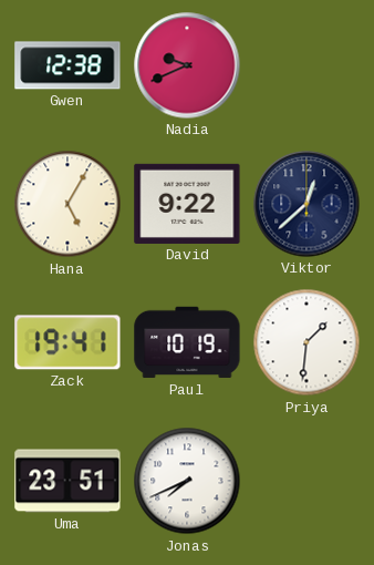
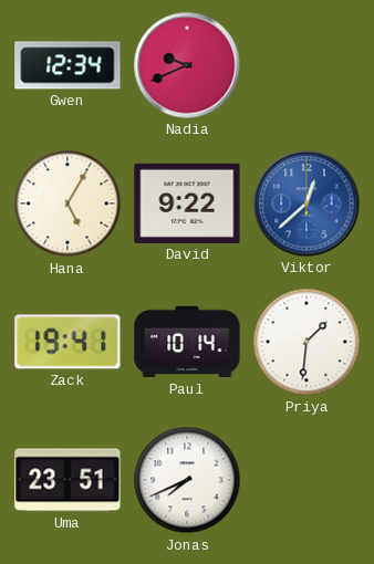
Gwen: 12:38 -> 12:34
Viktor dial: navy -> blue
Paul: 10:19 -> 10:14
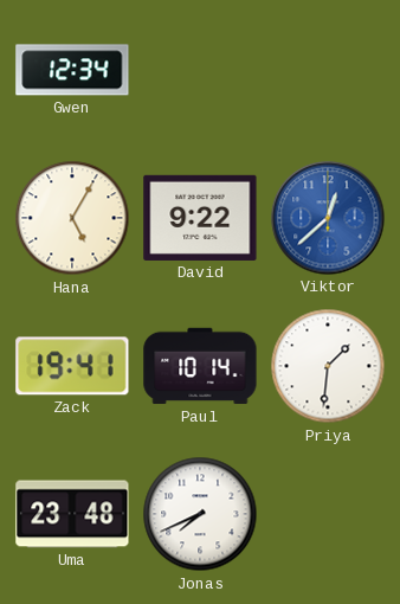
Nadia: 9:41 -> none
Uma: 23:51 -> 23:48
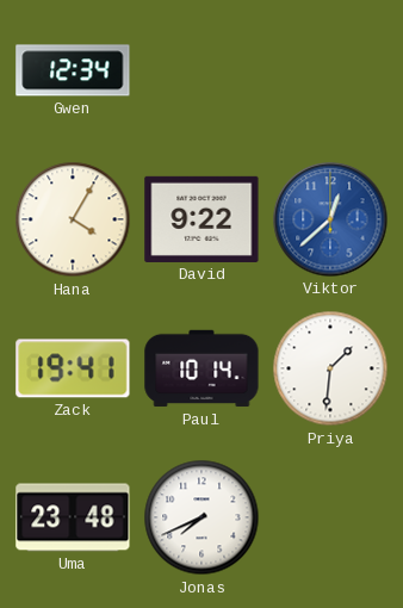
Hana: 5:05 -> 4:05
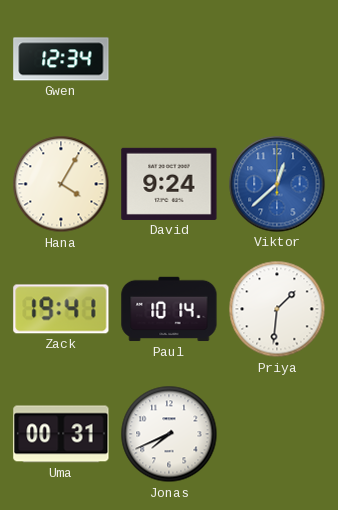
David: 9:22 -> 9:24
Uma: 23:48 -> 00:31
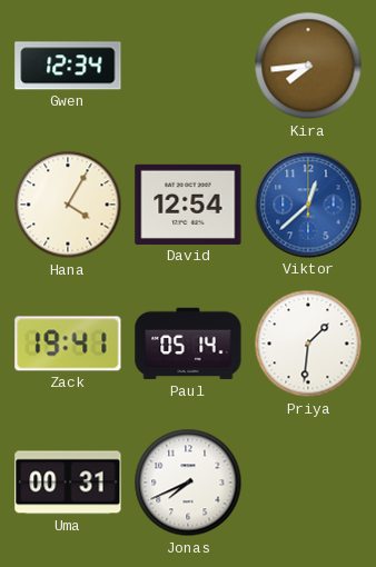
Kira: none -> 7:44
David: 9:24 -> 12:54
Paul: 10:14 -> 05:14
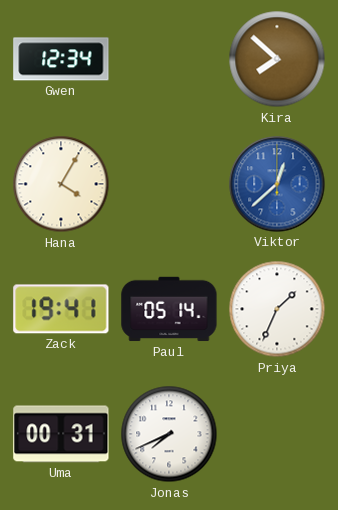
Kira: 7:44 -> 7:52
David: 12:54 -> none
Priya: 1:31 -> 1:34
